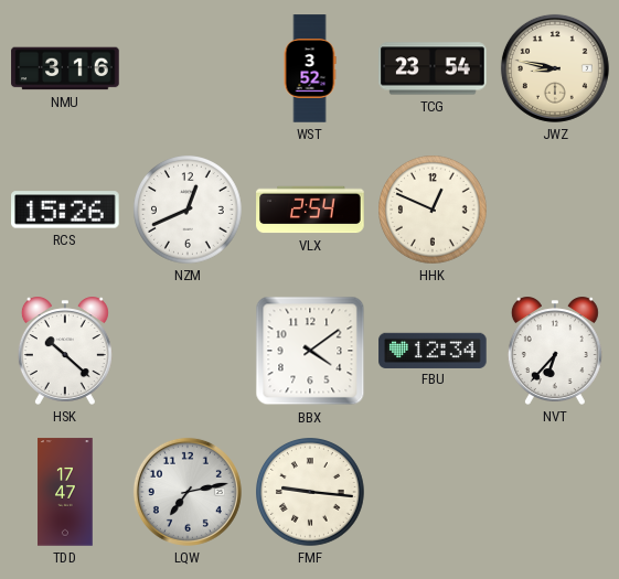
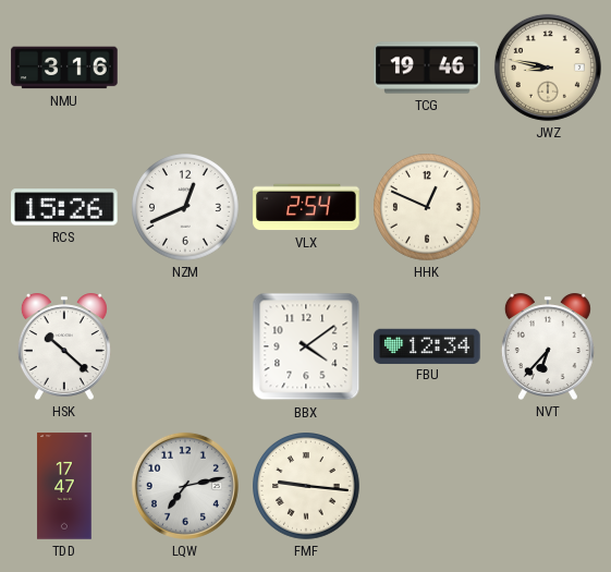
WST: 3:52 -> none
TCG: 23:54 -> 19:46
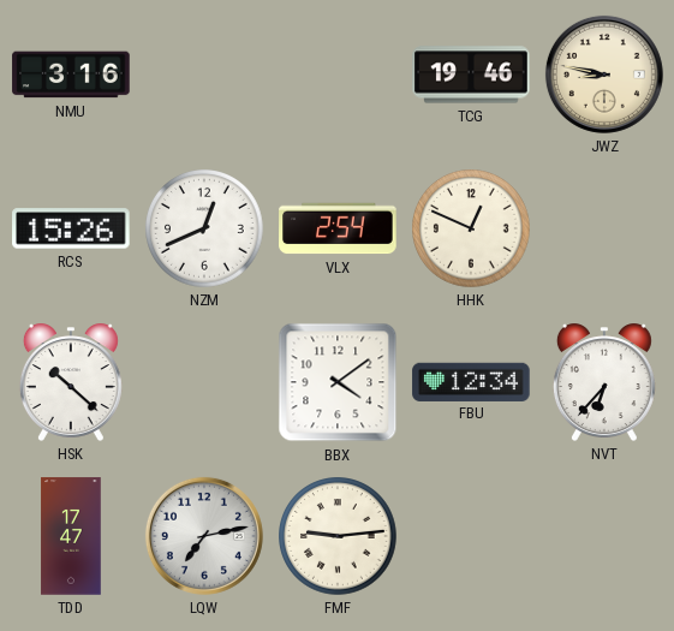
FMF: 9:16 -> 9:14
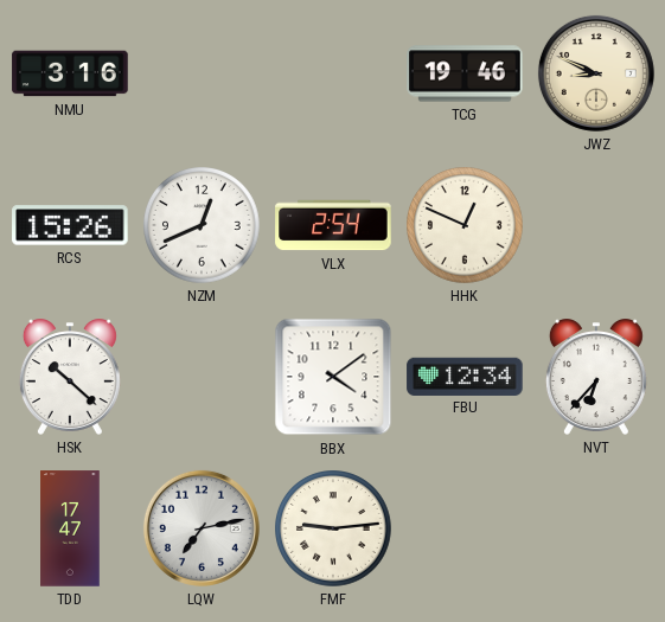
JWZ: 8:47 -> 8:49
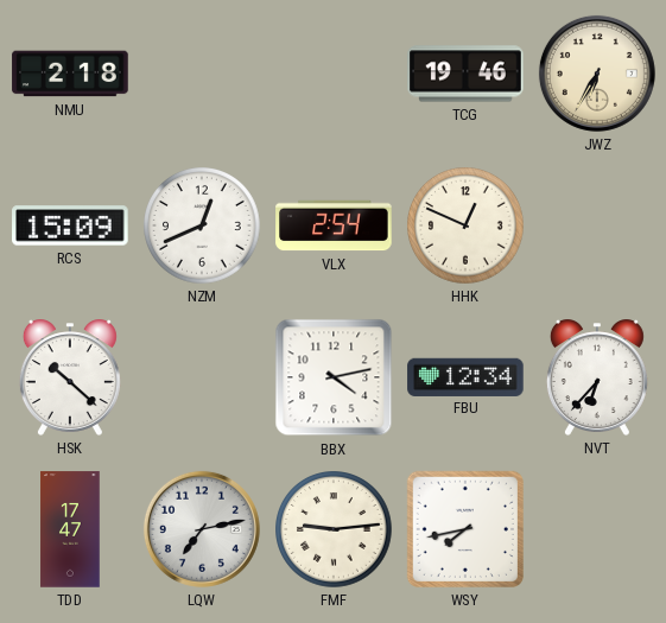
NMU: 3:16 -> 2:18
JWZ: 8:49 -> 6:35
RCS: 15:26 -> 15:09
BBX: 4:09 -> 4:13
WSY: none -> 7:43
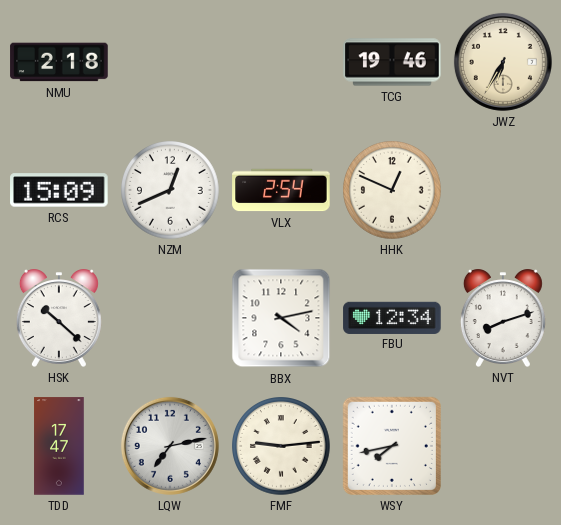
NVT: 6:37 -> 8:12
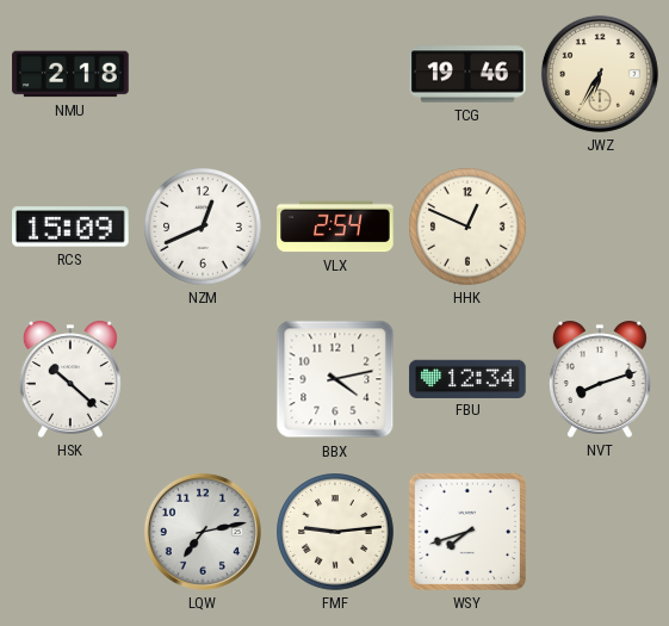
TDD: 17:47 -> none
WSY: 7:43 -> 7:42
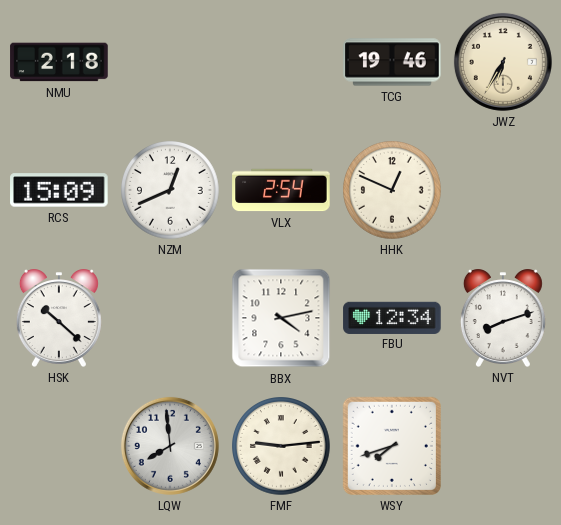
LQW: 7:13 -> 7:59
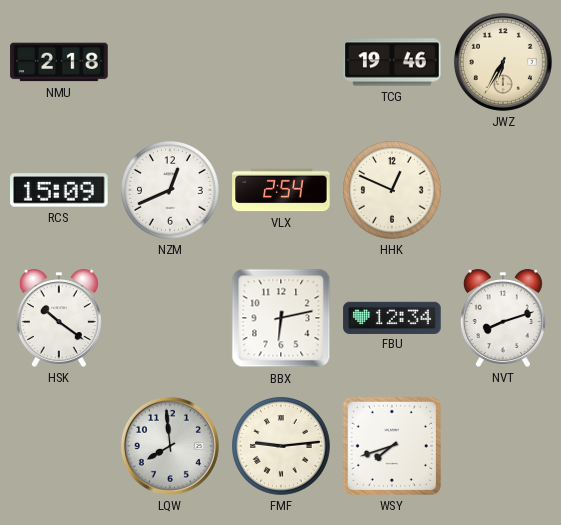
HSK: 10:22 -> 10:21
BBX: 4:13 -> 6:13
